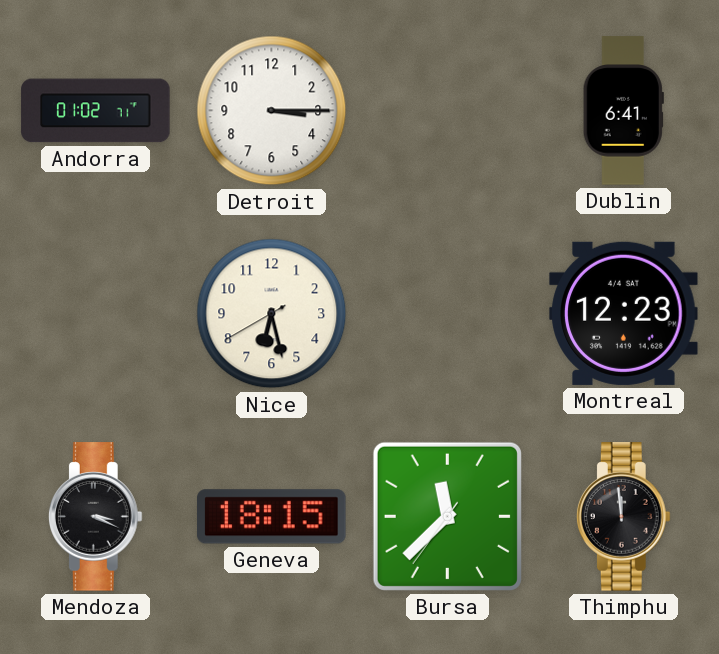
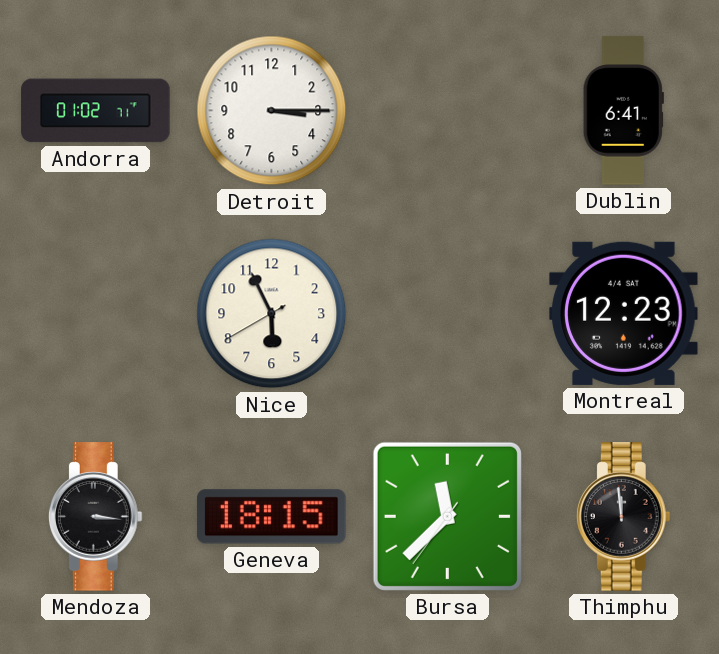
Nice: 6:27 -> 5:55
Mendoza: 3:19 -> 3:16
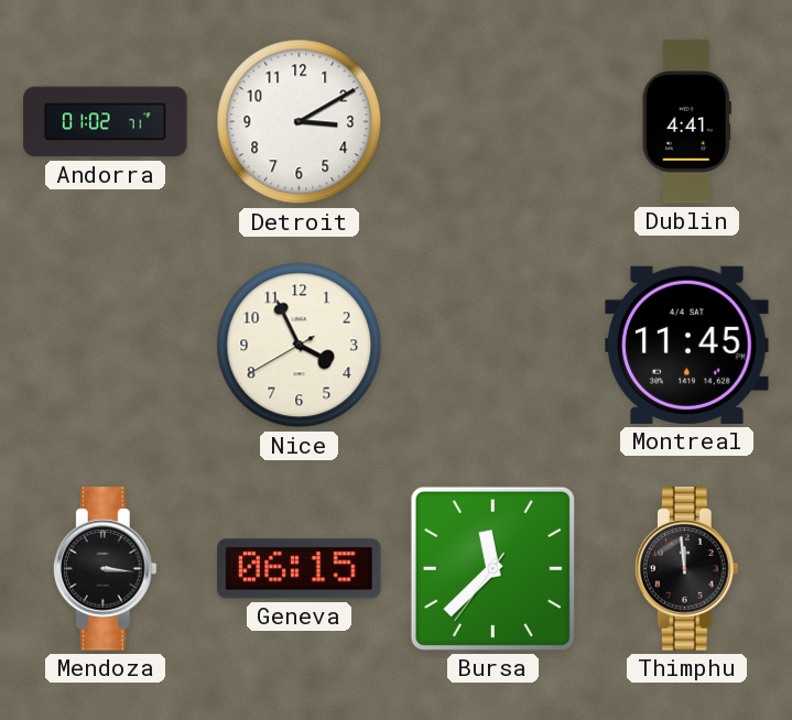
Detroit: 3:15 -> 3:10
Dublin: 6:41 -> 4:41
Nice: 5:55 -> 3:55
Montreal: 12:23 -> 11:45
Geneva: 18:15 -> 06:15
